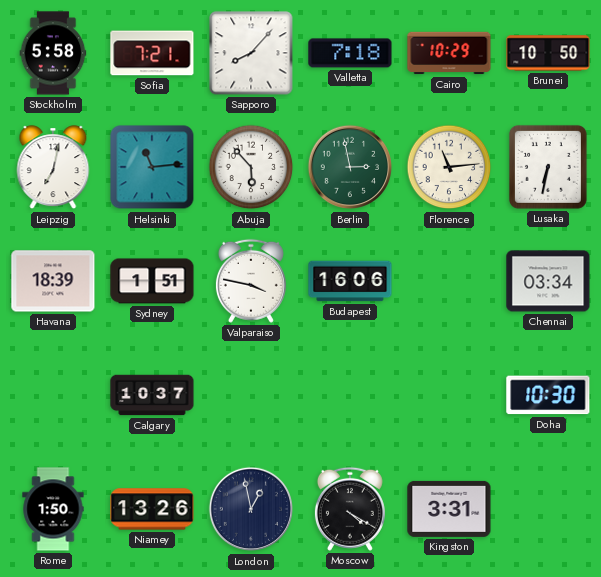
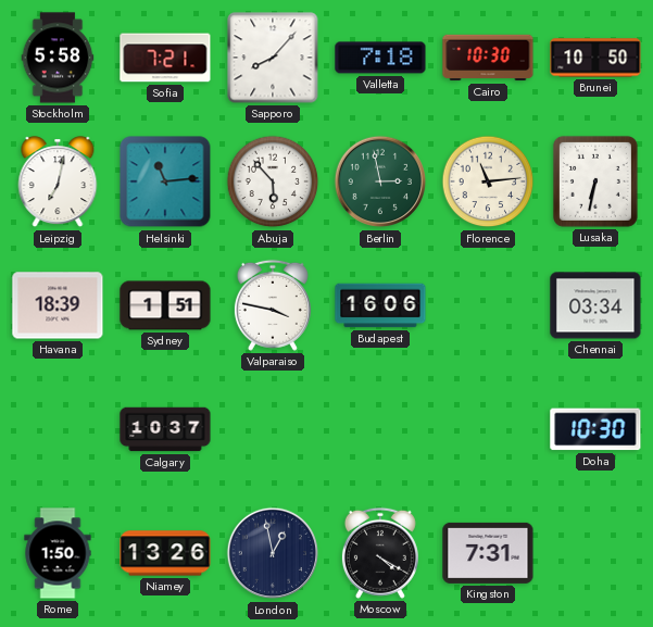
Cairo: 10:29 -> 10:30
Kingston: 3:31 -> 7:31
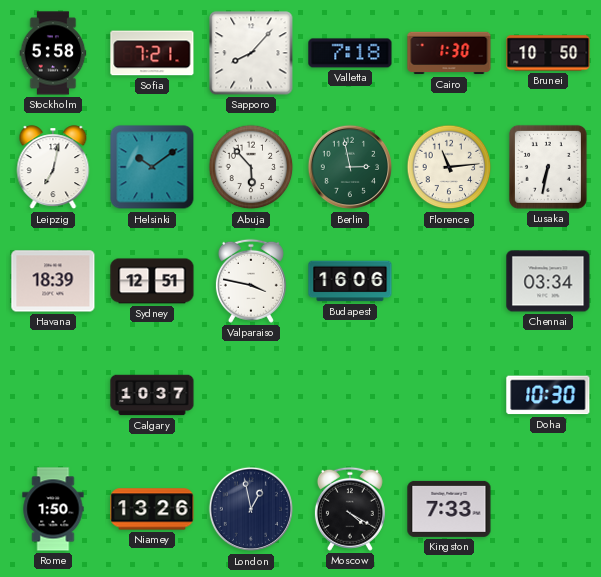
Cairo: 10:30 -> 1:30
Helsinki: 11:14 -> 10:09
Sydney: 1:51 -> 12:51
Kingston: 7:31 -> 7:33
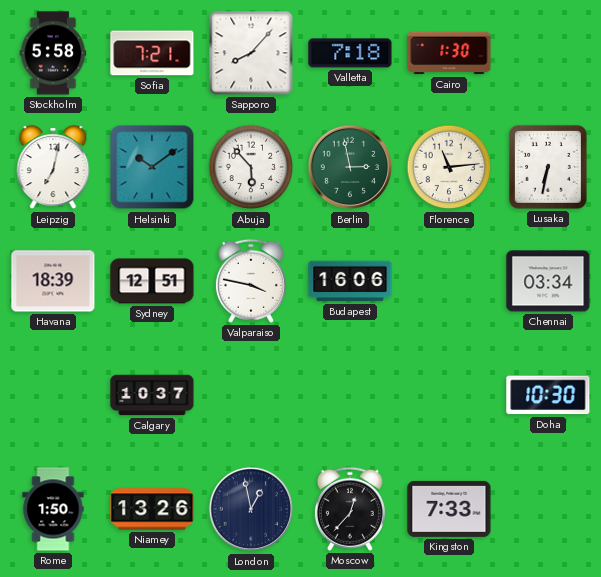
Brunei: 10:50 -> none
Moscow: 4:20 -> 12:37
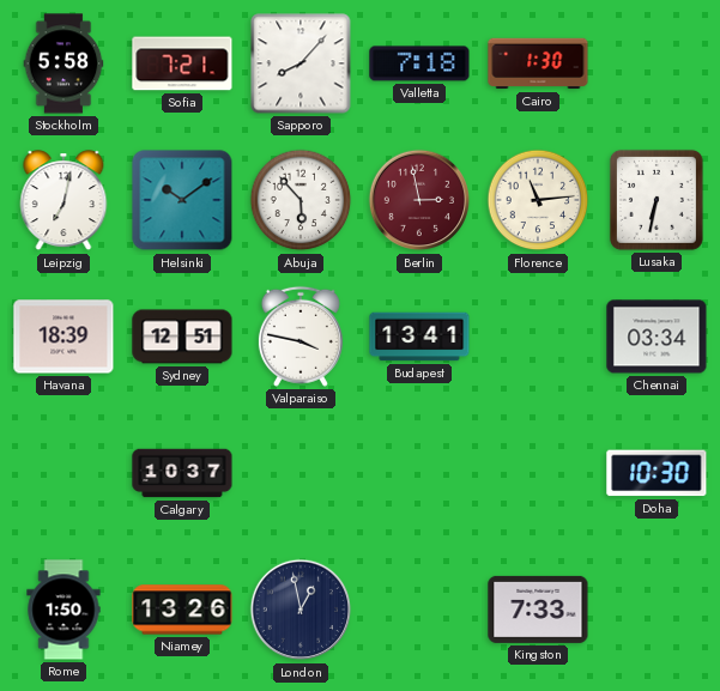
Berlin dial: green -> burgundy
Budapest: 16:06 -> 13:41
Moscow: 12:37 -> none
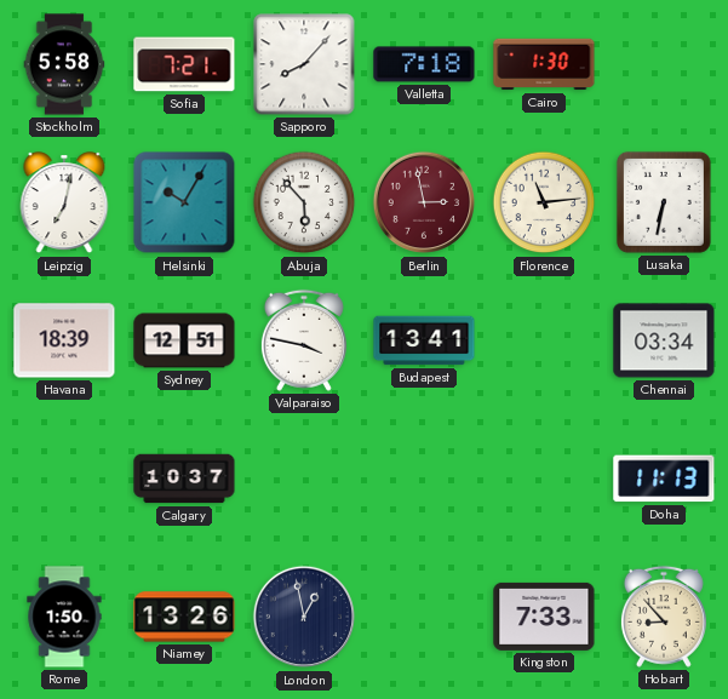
Helsinki: 10:09 -> 10:05
Doha: 10:30 -> 11:13
Hobart: none -> 8:53
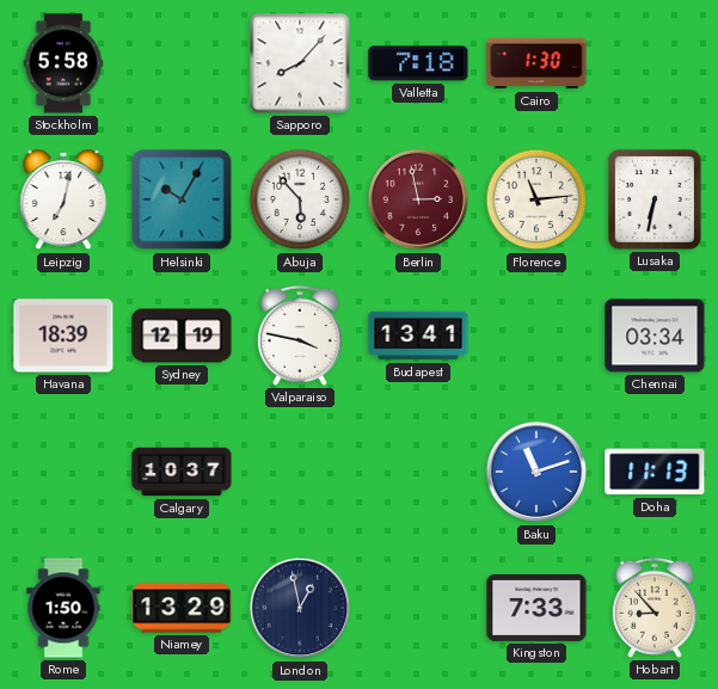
Sofia: 7:21 -> none
Sydney: 12:51 -> 12:19
Baku: none -> 11:12
Niamey: 13:26 -> 13:29
